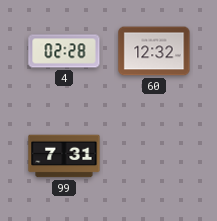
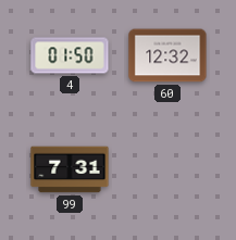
4: 02:28 -> 01:50
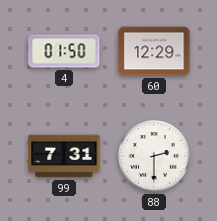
60: 12:32 -> 12:29
88: none -> 2:30
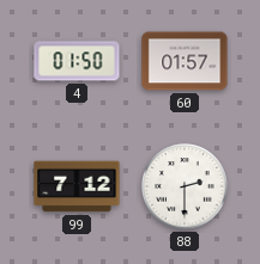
60: 12:29 -> 01:57
99: 7:31 -> 7:12
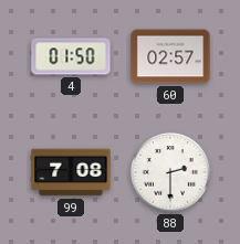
60: 01:57 -> 02:57
99: 7:12 -> 7:08
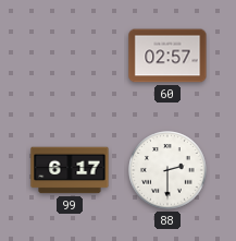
4: 01:50 -> none
99: 7:08 -> 6:17
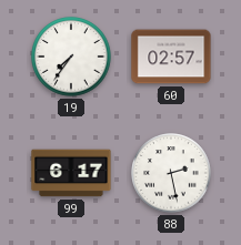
19: none -> 7:36
88: 2:30 -> 2:28
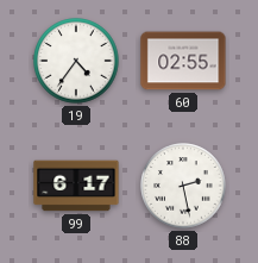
19: 7:36 -> 4:36
60: 02:57 -> 02:55
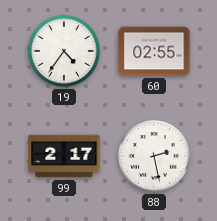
99: 6:17 -> 2:17
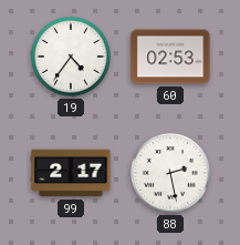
60: 02:55 -> 02:53
